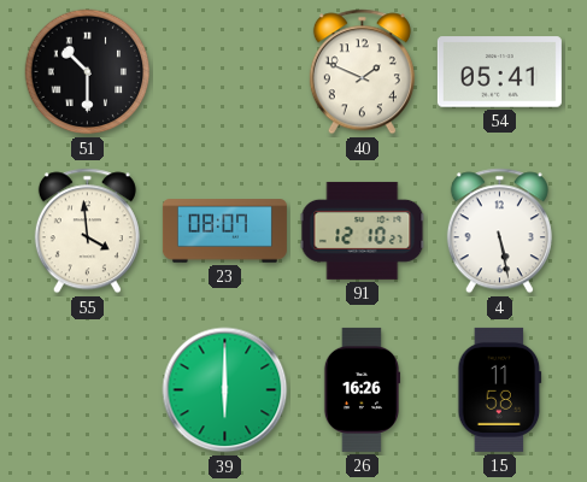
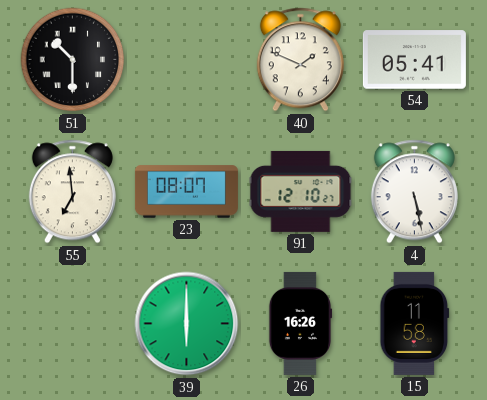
55: 3:59 -> 6:59
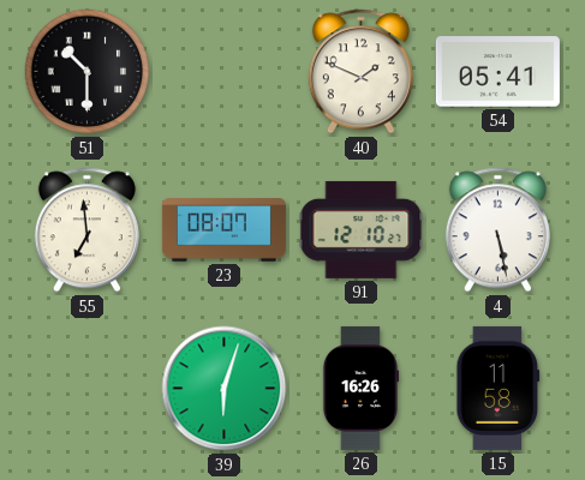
39: 6:00 -> 6:03
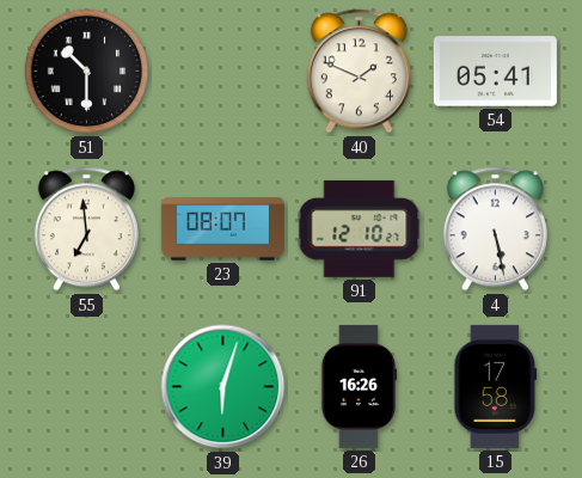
15: 11:58 -> 17:58
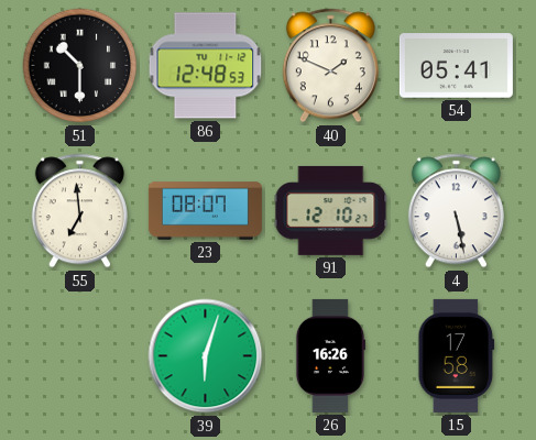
86: none -> 12:48
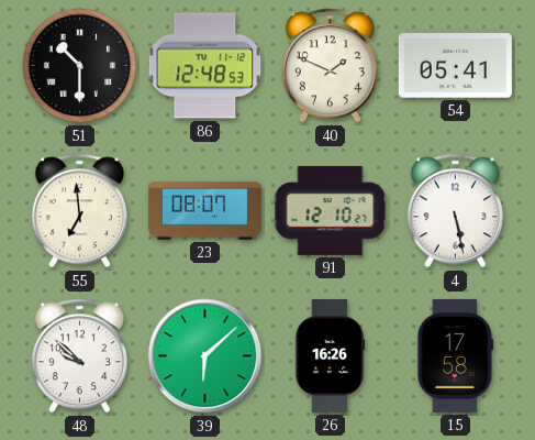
48: none -> 9:52
39: 6:03 -> 6:08
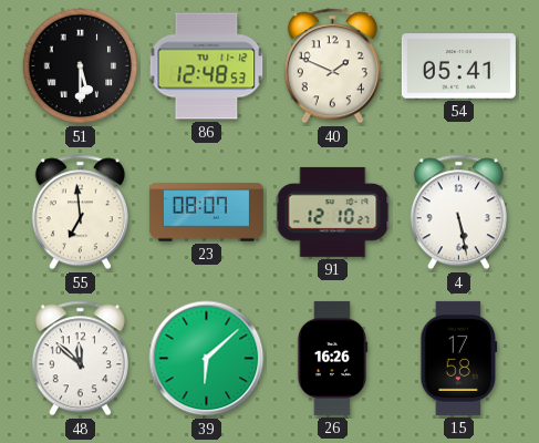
51: 10:30 -> 5:30
48: 9:52 -> 11:52
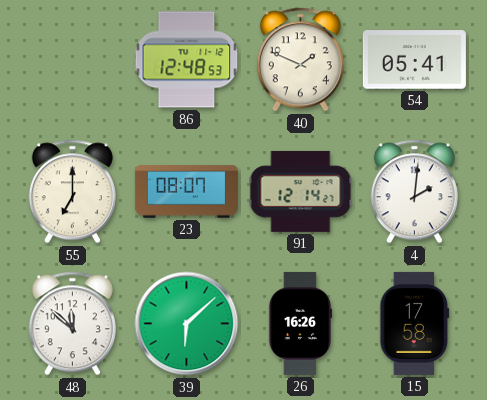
51: 5:30 -> none
55: 6:59 -> 7:00
91: 12:10 -> 12:14
4: 5:28 -> 2:01
